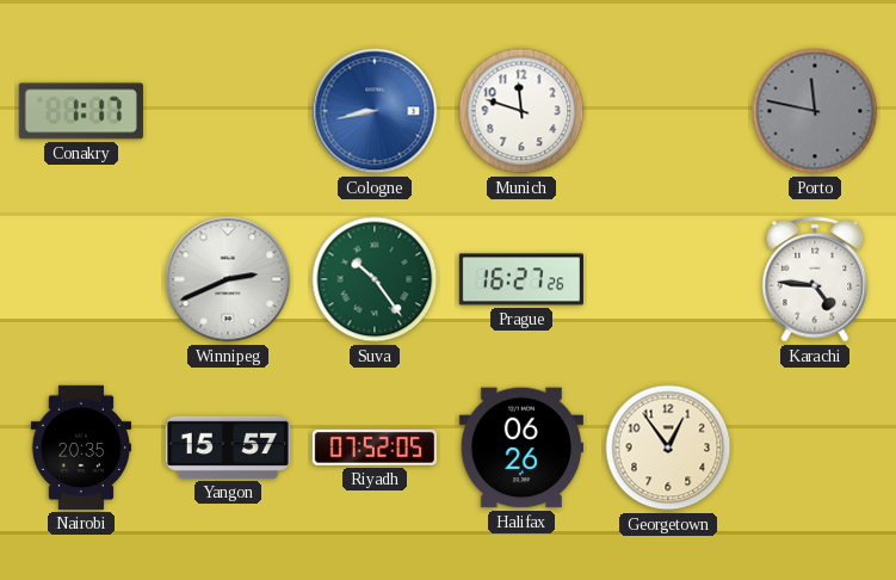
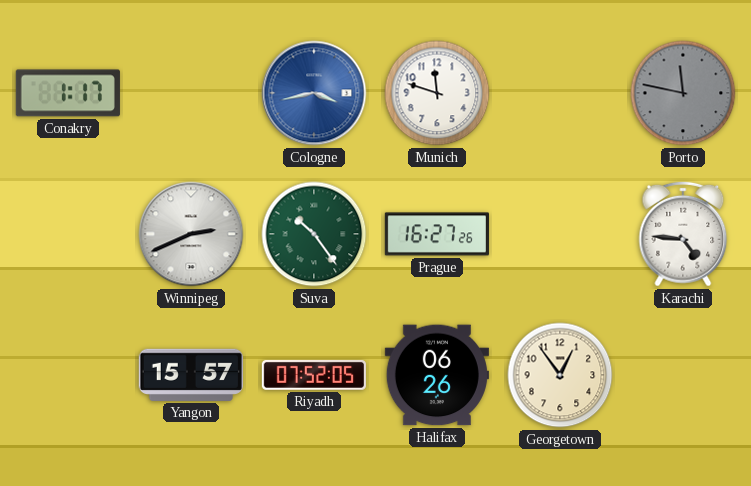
Cologne: 8:43 -> 3:43
Nairobi: 20:35 -> none
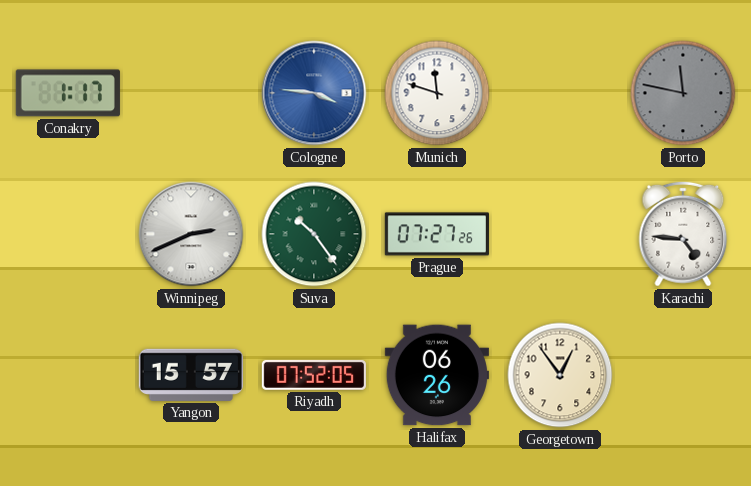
Cologne: 3:43 -> 3:46
Prague: 16:27 -> 07:27
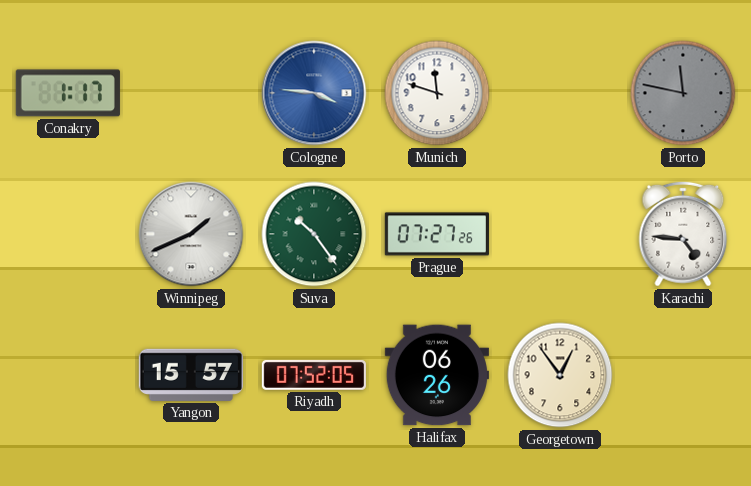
Winnipeg: 2:41 -> 1:41
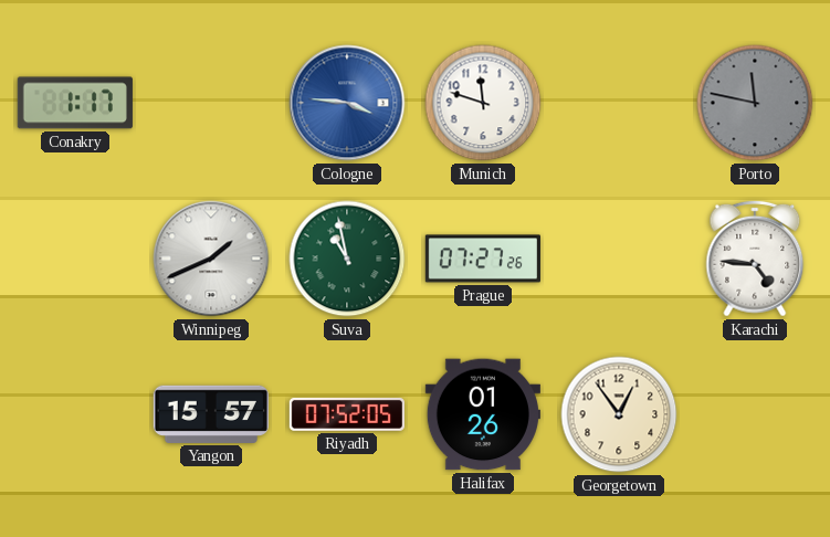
Suva: 10:24 -> 10:58
Halifax: 06:26 -> 01:26
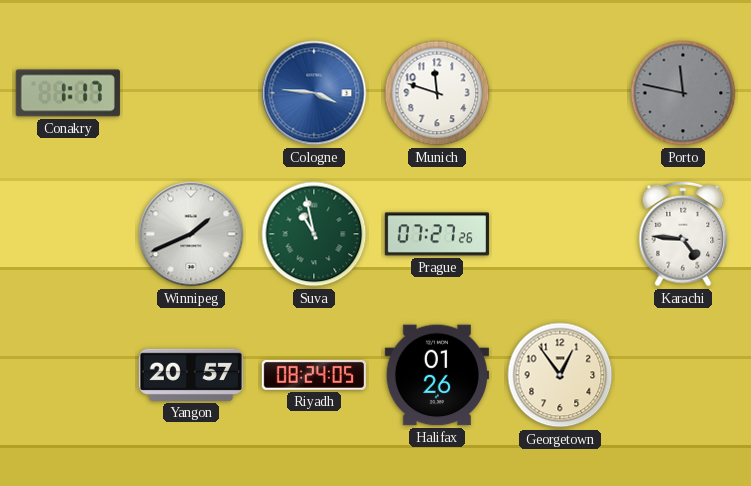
Yangon: 15:57 -> 20:57
Riyadh: 07:52 -> 08:24
